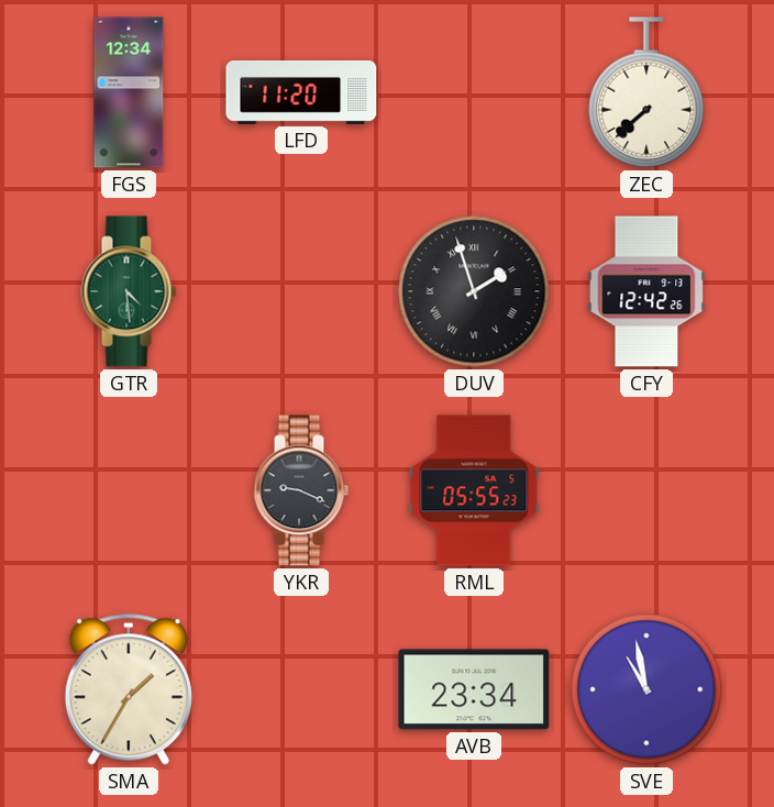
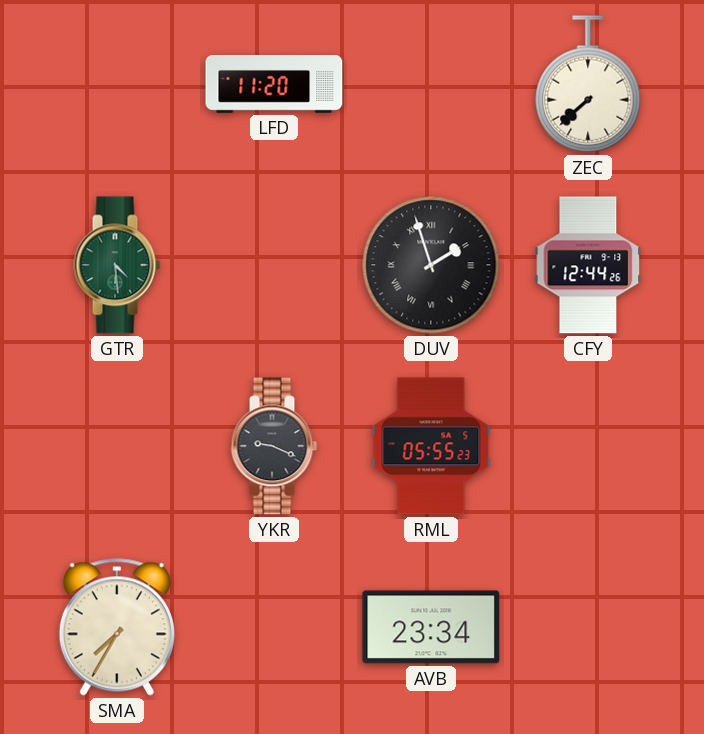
FGS: 12:34 -> none
CFY: 12:42 -> 12:44
SMA: 1:35 -> 7:35
SVE: 10:58 -> none
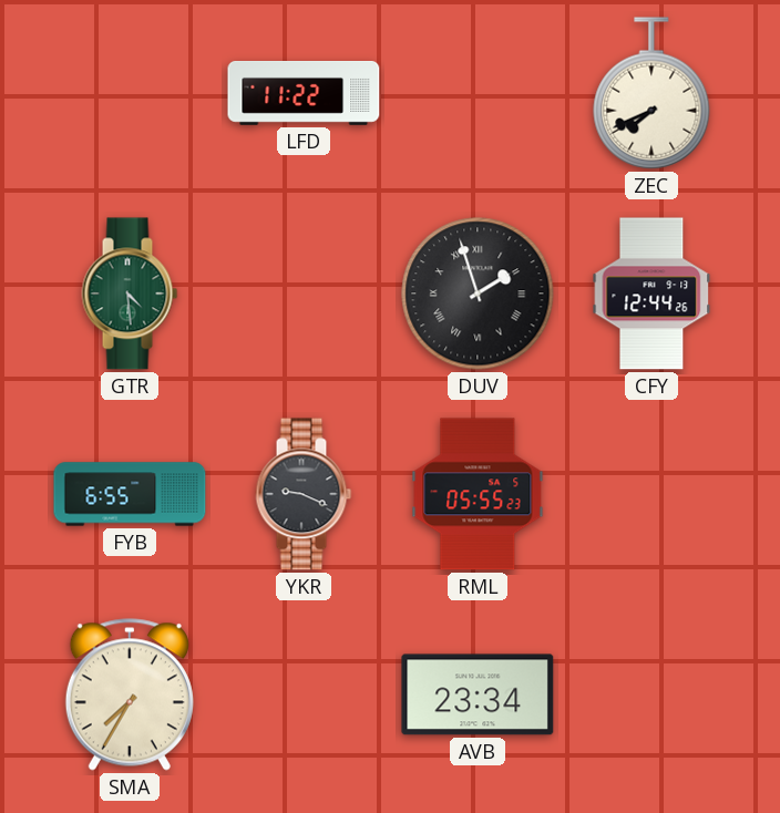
LFD: 11:20 -> 11:22
ZEC: 7:38 -> 7:41
FYB: none -> 6:55
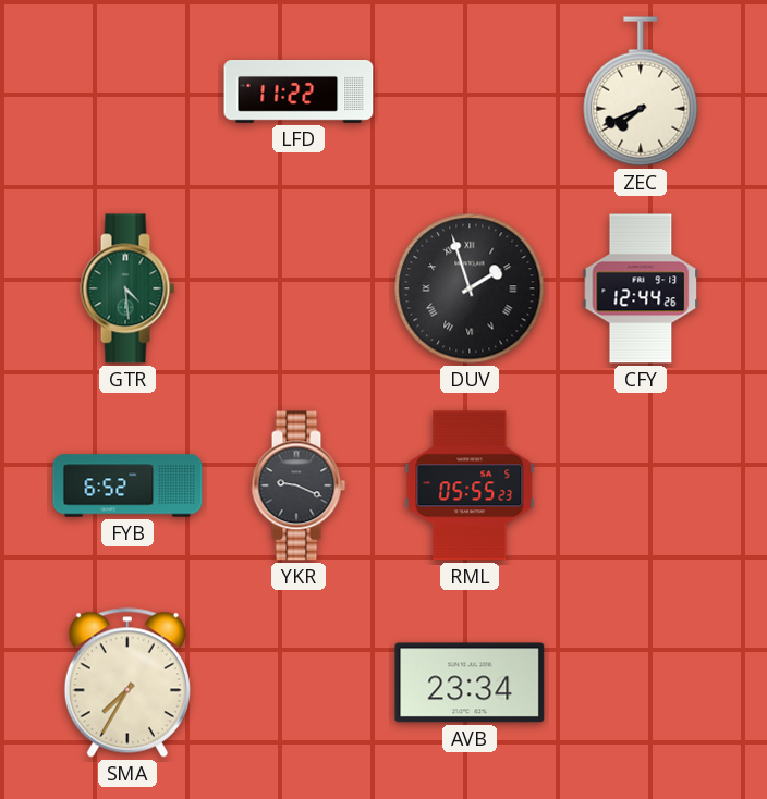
FYB: 6:55 -> 6:52
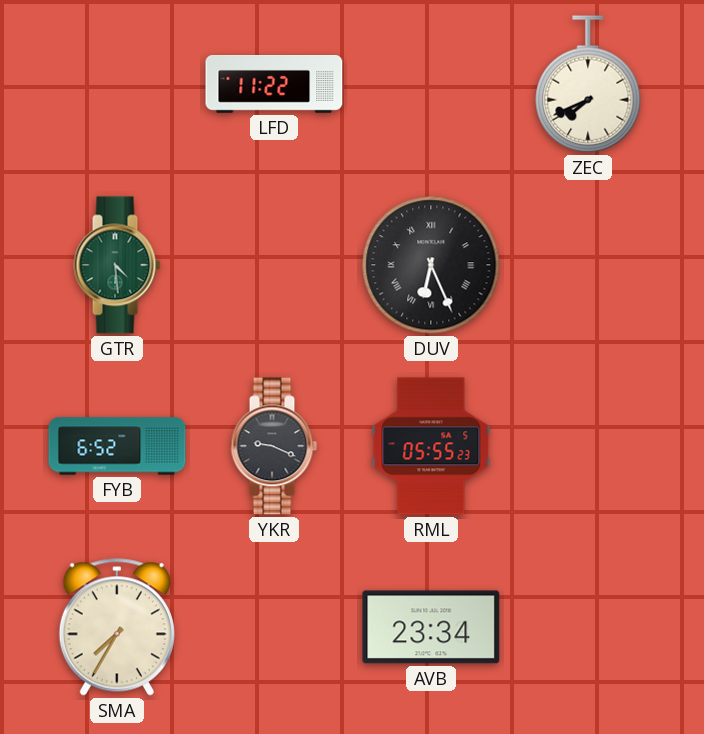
DUV: 1:57 -> 6:26
CFY: 12:44 -> none
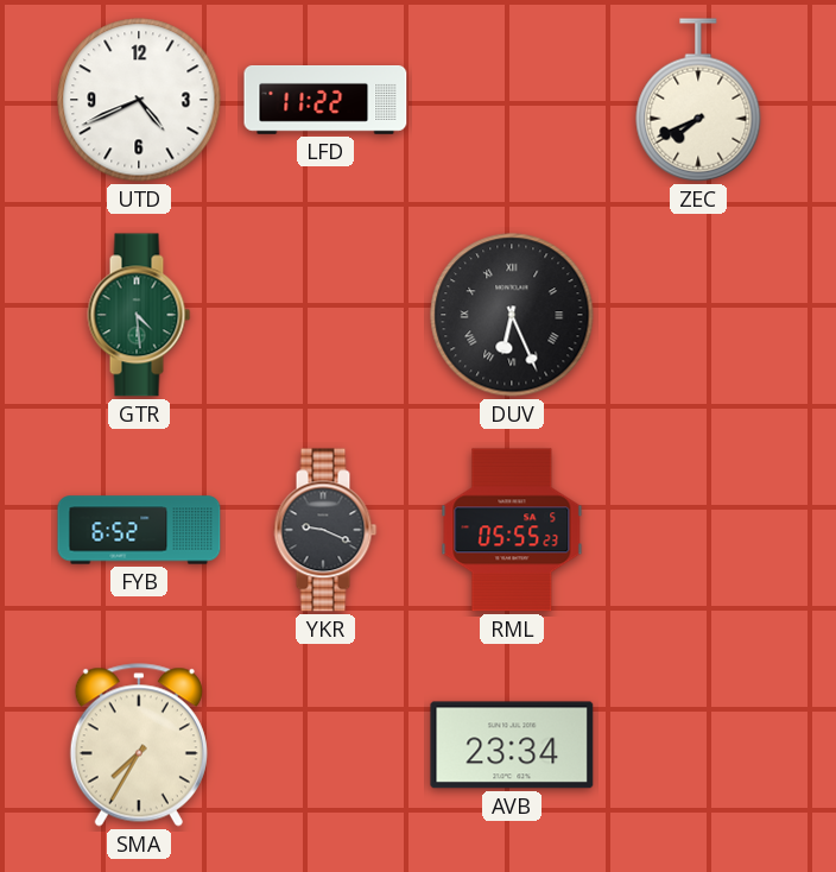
UTD: none -> 4:41
